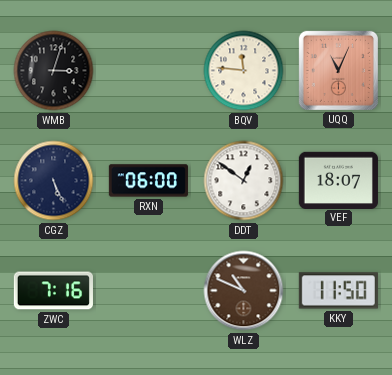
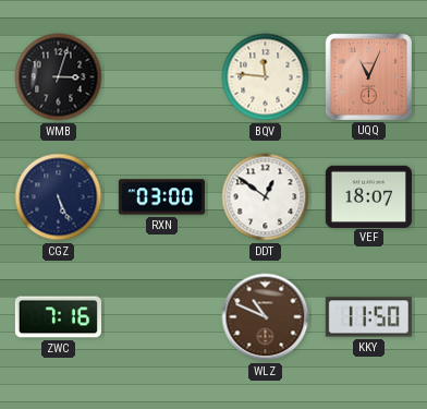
RXN: 06:00 -> 03:00
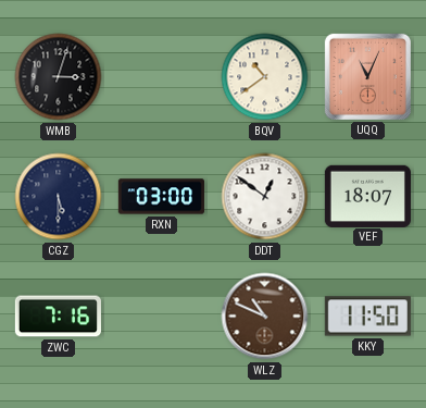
BQV: 11:46 -> 10:39
CGZ: 5:26 -> 5:30
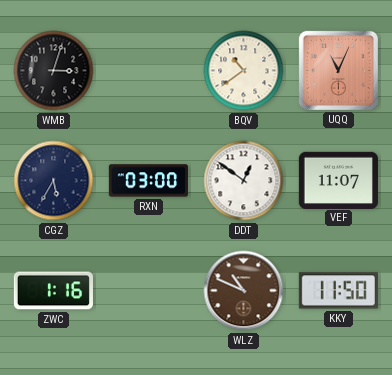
CGZ: 5:30 -> 5:35
VEF: 18:07 -> 11:07
ZWC: 7:16 -> 1:16
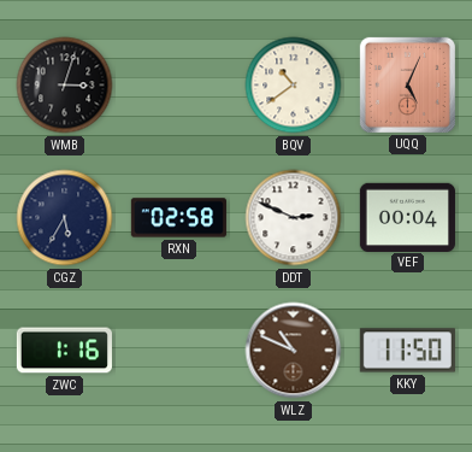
UQQ: 11:04 -> 5:04
RXN: 03:00 -> 02:58
DDT: 12:51 -> 2:49
VEF: 11:07 -> 00:04
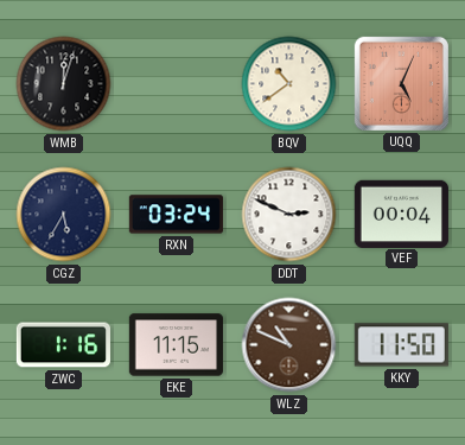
WMB: 3:03 -> 12:03
RXN: 02:58 -> 03:24
EKE: none -> 11:15
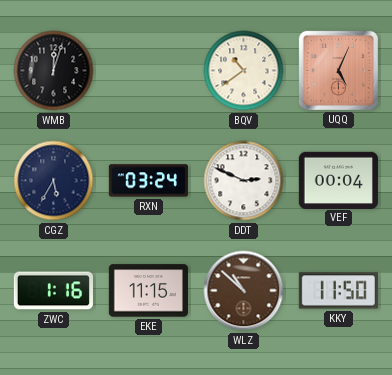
WLZ: 10:49 -> 10:52
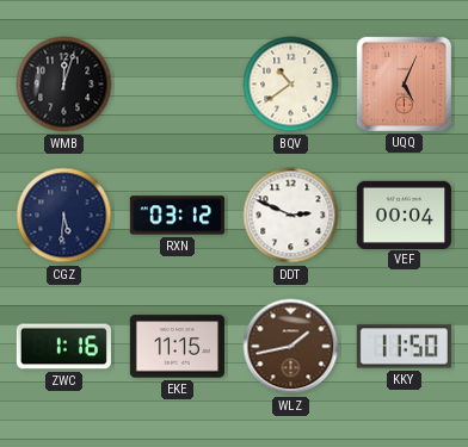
CGZ: 5:35 -> 5:31
RXN: 03:24 -> 03:12
WLZ: 10:52 -> 1:43
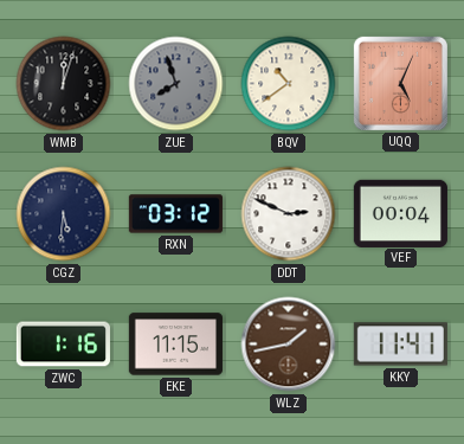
ZUE: none -> 7:57
KKY: 11:50 -> 11:41
